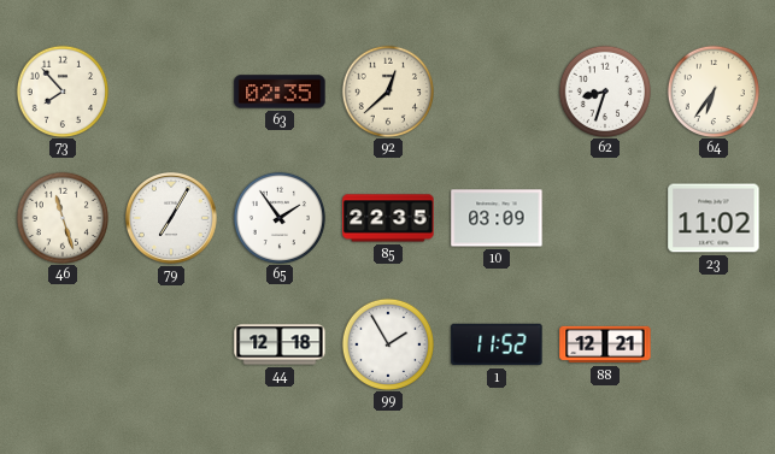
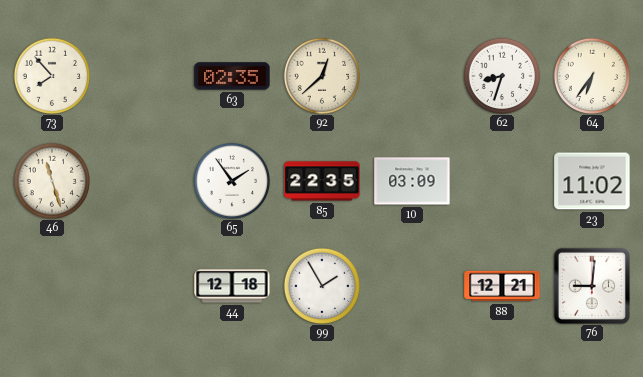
79: 7:05 -> none
1: 11:52 -> none
76: none -> 9:01
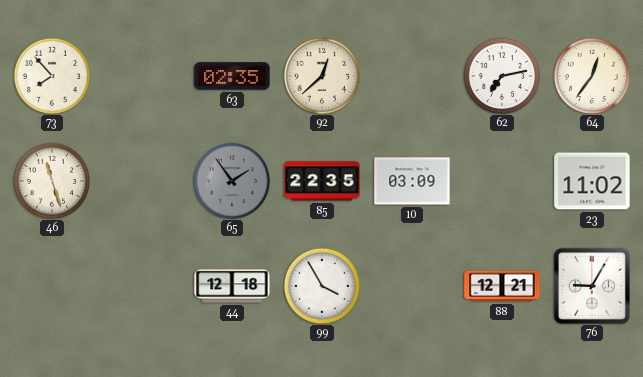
62: 8:33 -> 7:13
64: 6:36 -> 12:36
65 dial: white -> grey
99: 1:55 -> 3:55
76: 9:01 -> 9:05
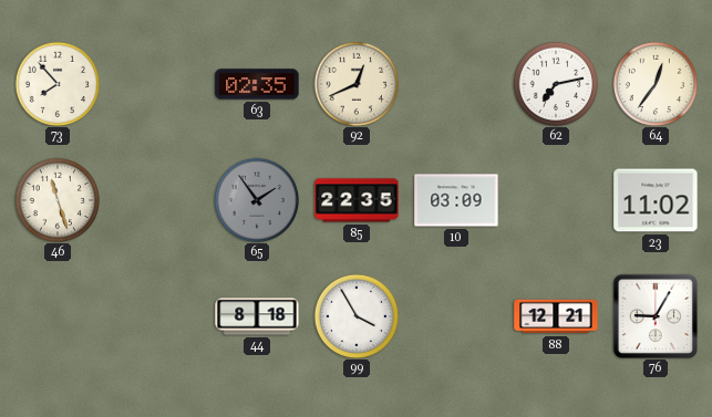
92: 12:38 -> 12:41
44: 12:18 -> 8:18
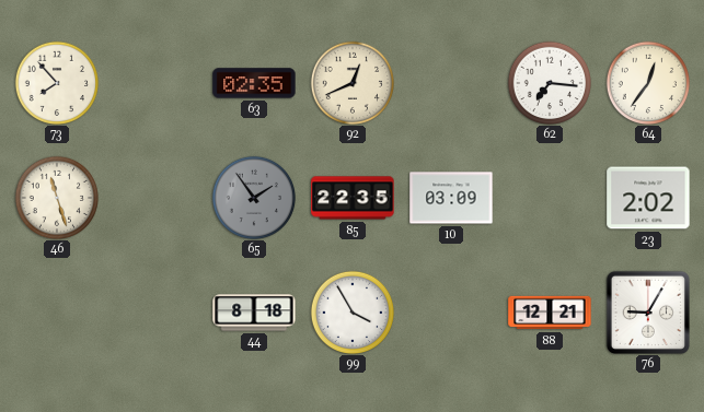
62: 7:13 -> 7:16
23: 11:02 -> 2:02
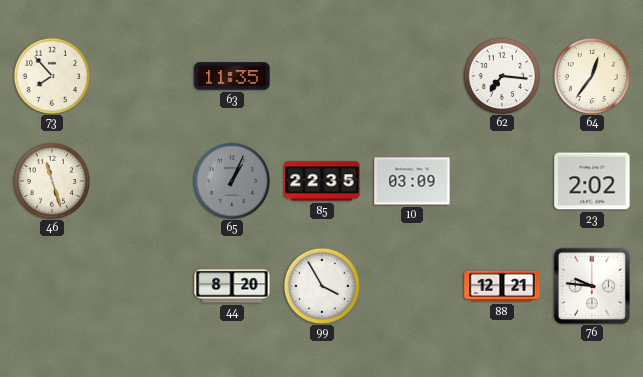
63: 02:35 -> 11:35
92: 12:41 -> none
65: 1:54 -> 1:04
44: 8:18 -> 8:20
76: 9:05 -> 9:46
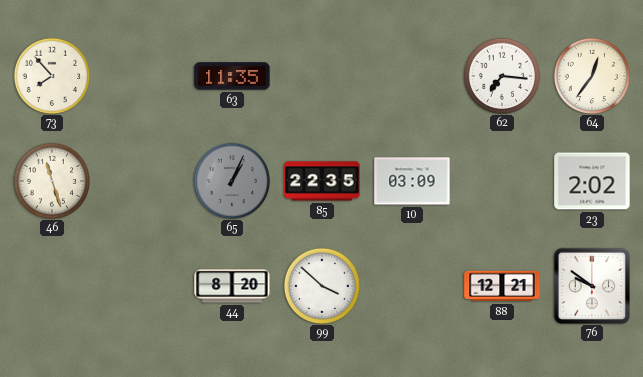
99: 3:55 -> 3:52
76: 9:46 -> 9:51
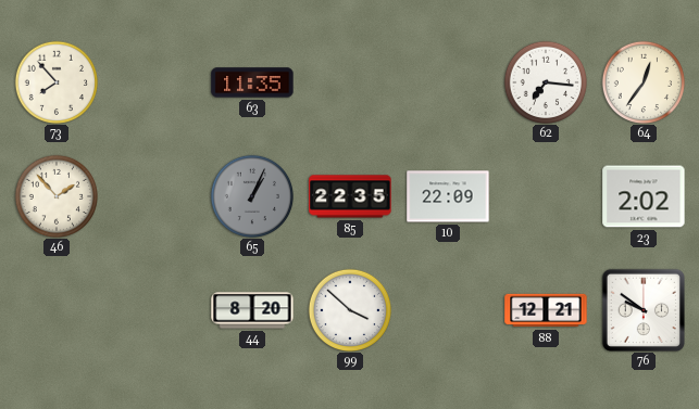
46: 11:27 -> 1:53
10: 03:09 -> 22:09
